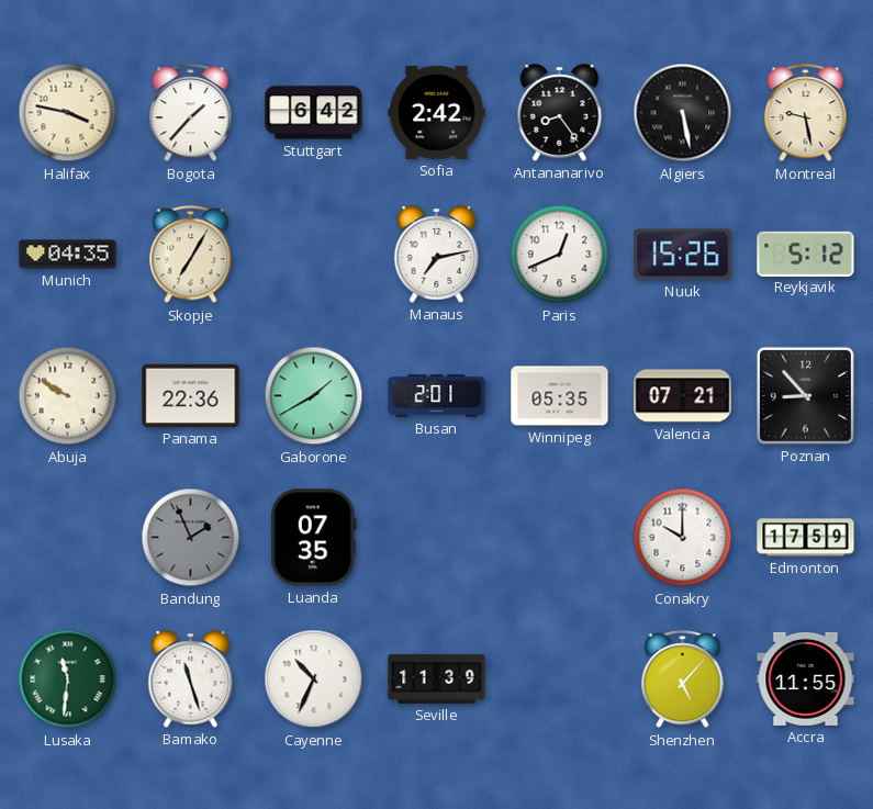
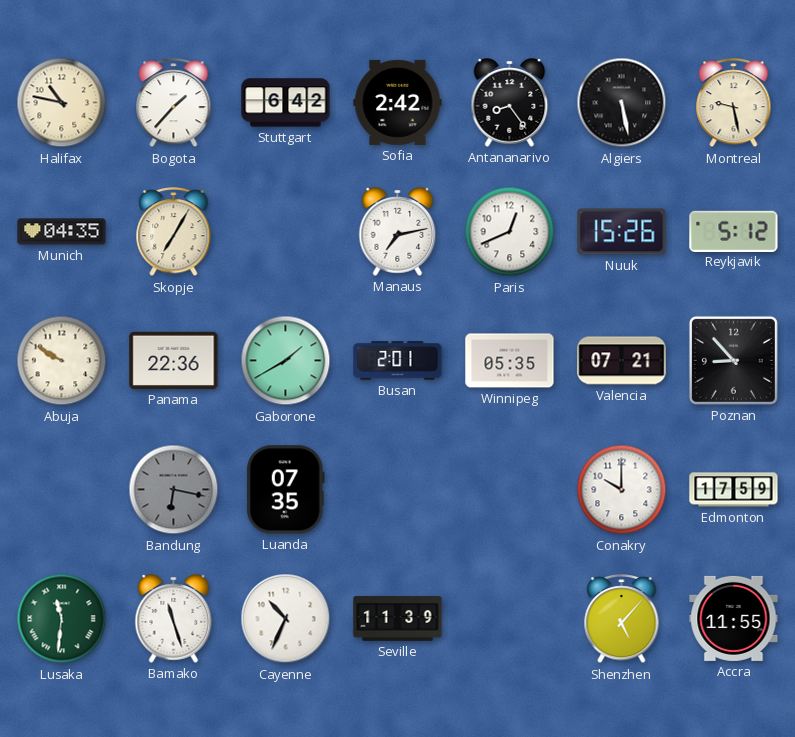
Halifax: 3:47 -> 10:47
Bandung: 1:56 -> 6:17
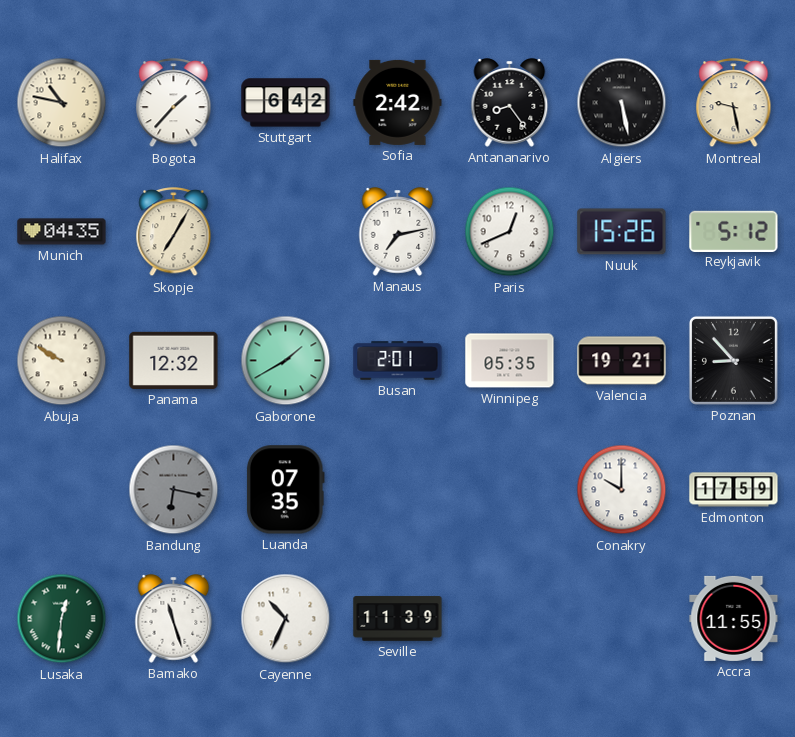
Panama: 22:36 -> 12:32
Valencia: 07:21 -> 19:21
Lusaka: 11:31 -> 12:31
Shenzhen: 5:07 -> none
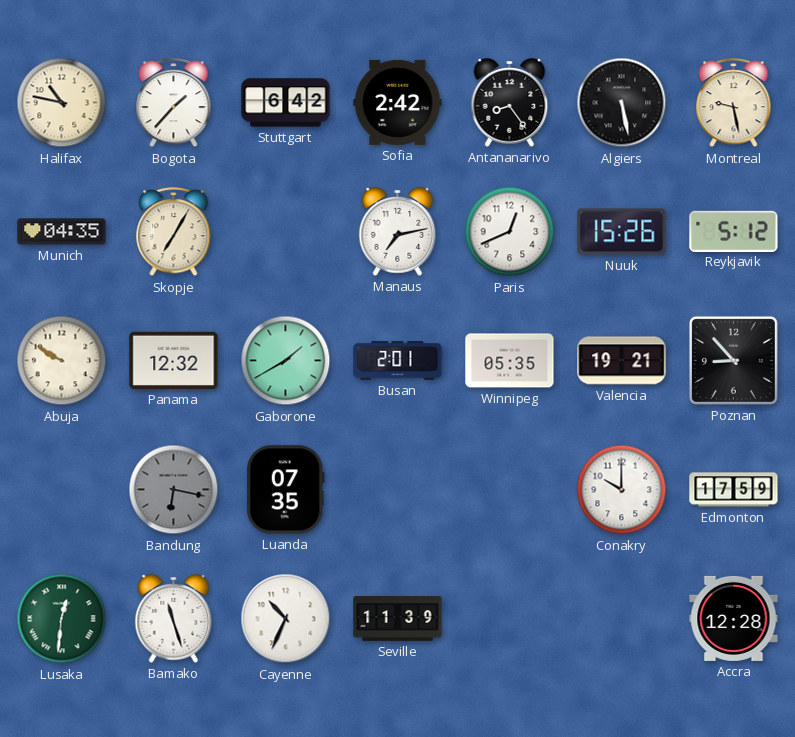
Accra: 11:55 -> 12:28
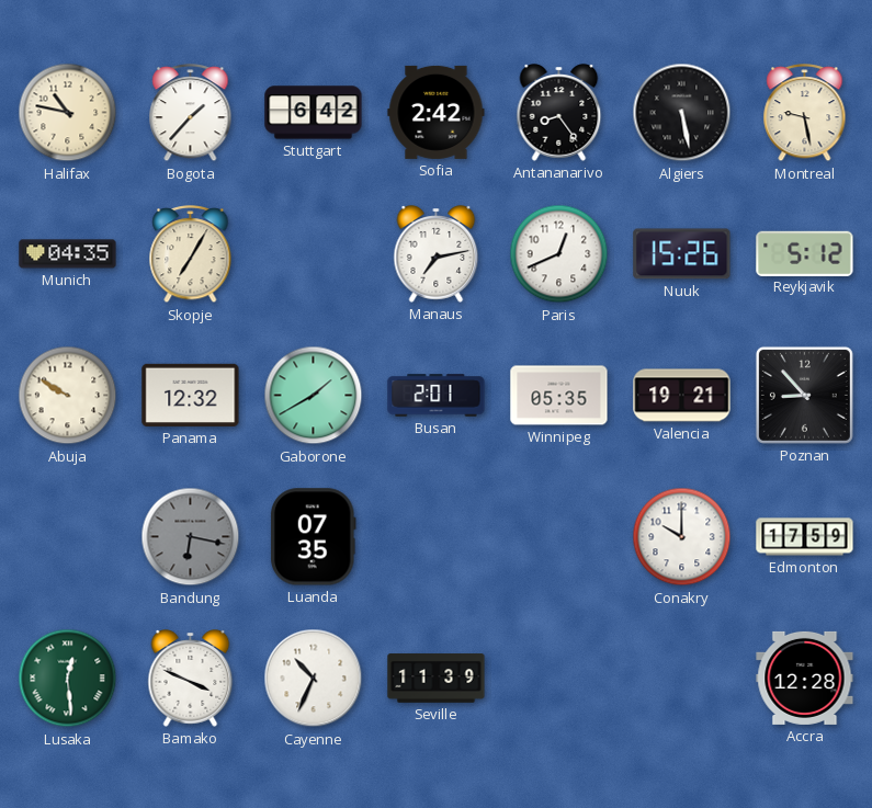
Lusaka: 12:31 -> 12:29
Bamako: 11:27 -> 3:49
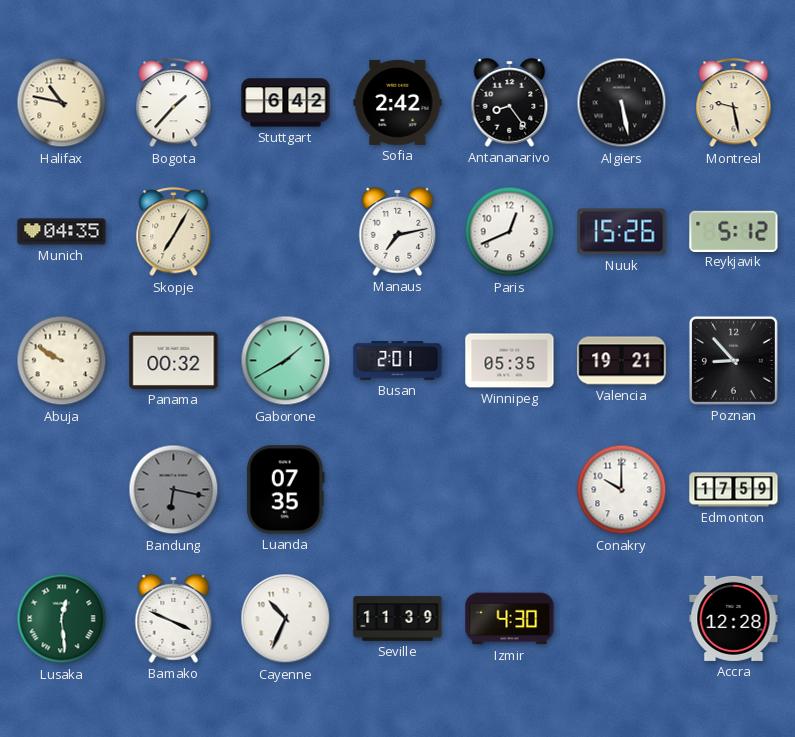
Panama: 12:32 -> 00:32
Izmir: none -> 4:30
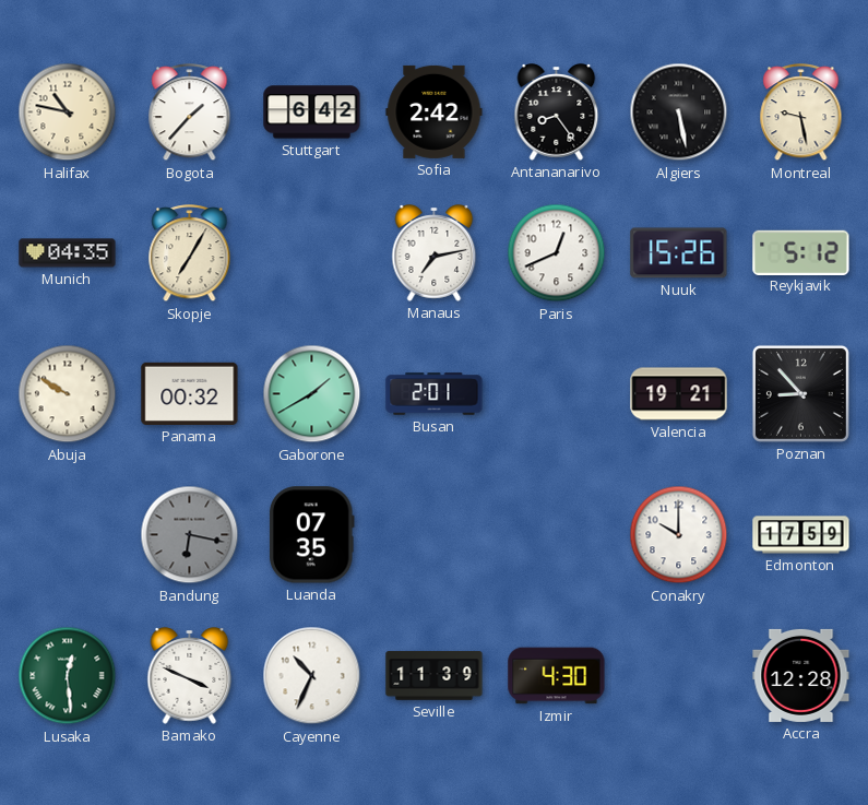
Winnipeg: 05:35 -> none
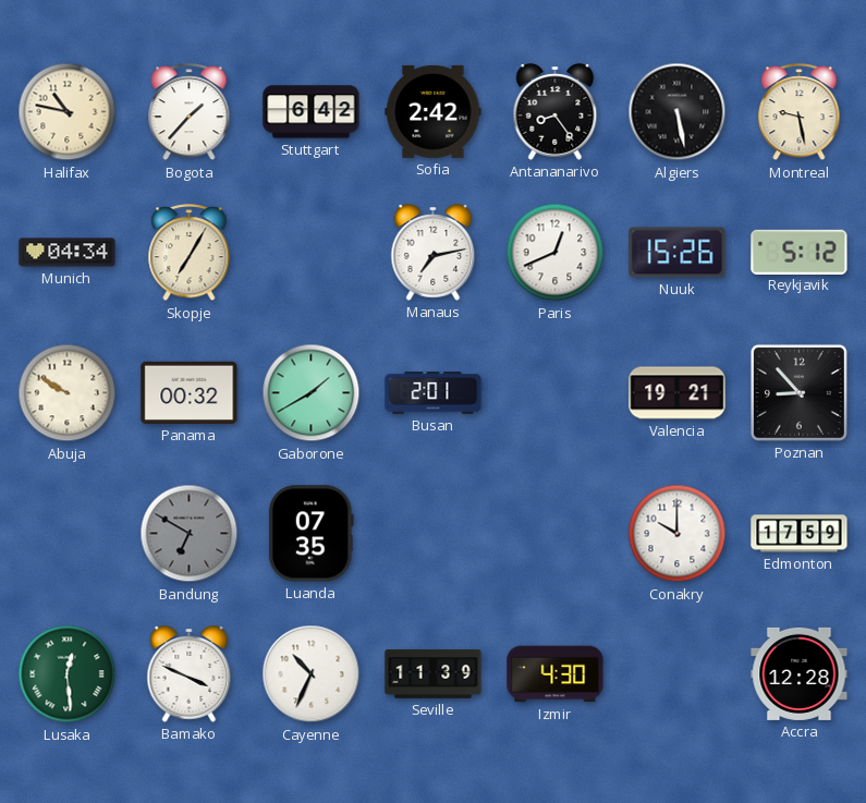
Munich: 04:35 -> 04:34
Bandung: 6:17 -> 6:50
